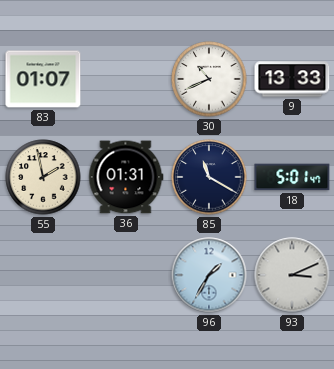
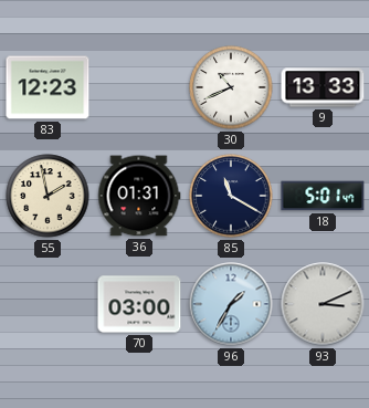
83: 01:07 -> 12:23
70: none -> 03:00
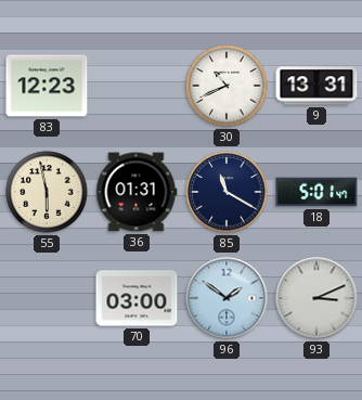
9: 13:33 -> 13:31
55: 1:58 -> 5:58
96: 1:35 -> 1:51
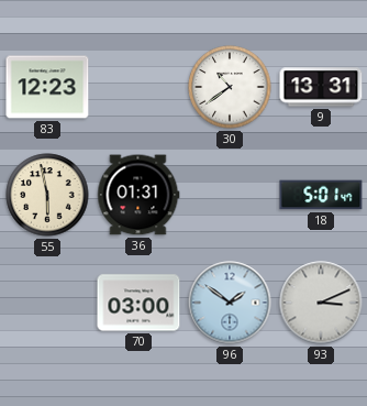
30: 10:41 -> 10:39
85: 11:20 -> none
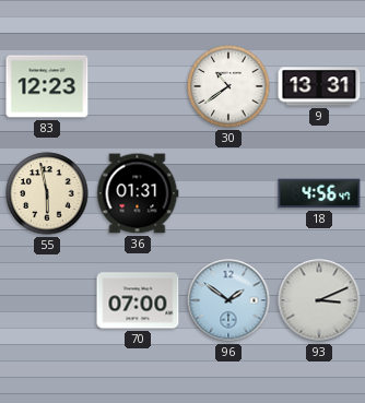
18: 5:01 -> 4:56
70: 03:00 -> 07:00
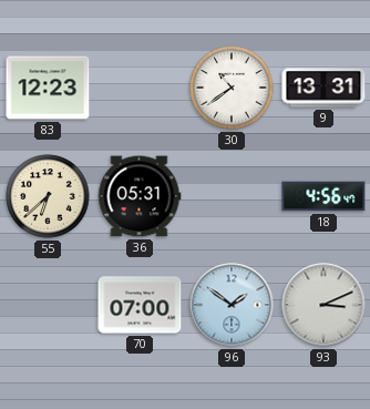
55: 5:58 -> 6:38
36: 01:31 -> 05:31
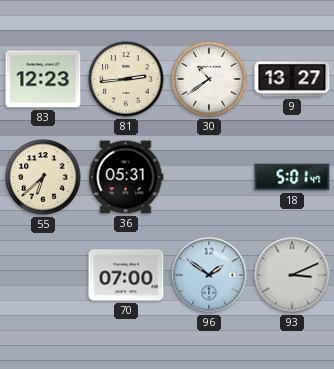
81: none -> 2:44
9: 13:31 -> 13:27
18: 4:56 -> 5:01
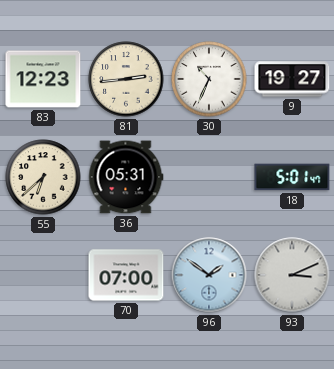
30: 10:39 -> 10:34
9: 13:27 -> 19:27
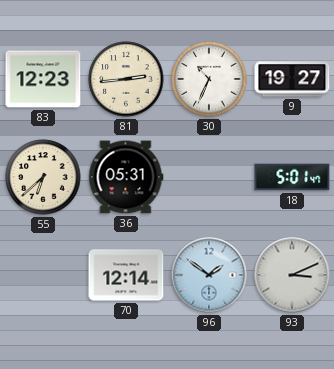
70: 07:00 -> 12:14
